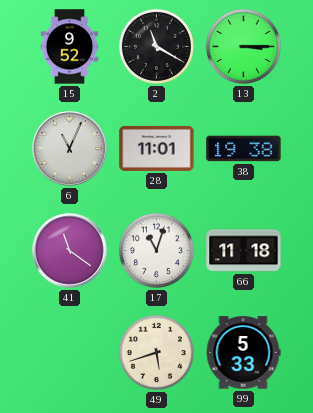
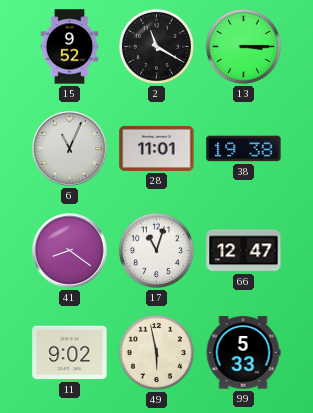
41: 11:21 -> 8:21
66: 11:18 -> 12:47
11: none -> 9:02
49: 5:42 -> 5:58
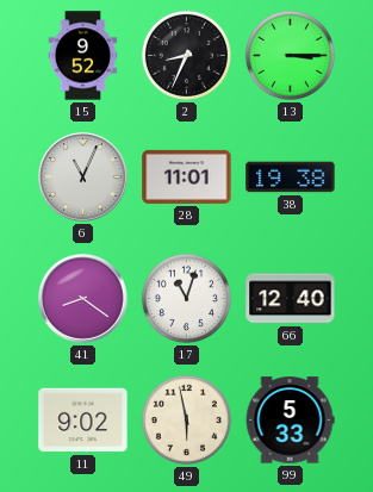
2: 11:20 -> 8:34
66: 12:47 -> 12:40
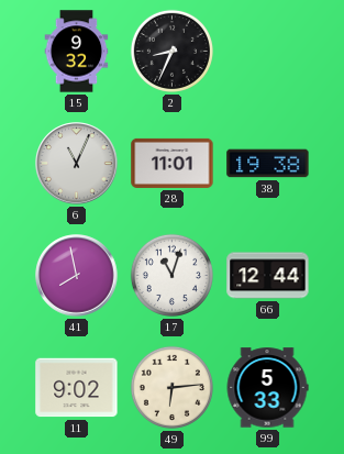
15: 9:52 -> 9:32
13: 3:15 -> none
41: 8:21 -> 7:58
66: 12:40 -> 12:44
49: 5:58 -> 6:14
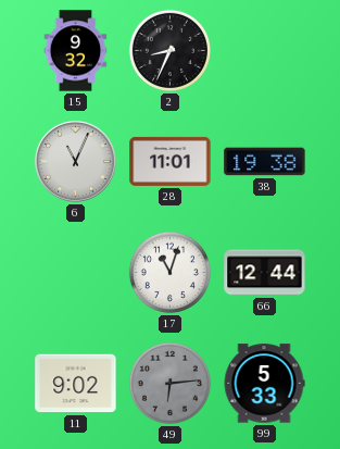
41: 7:58 -> none
49 dial: cream -> grey
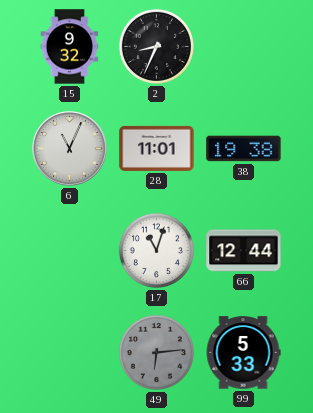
11: 9:02 -> none
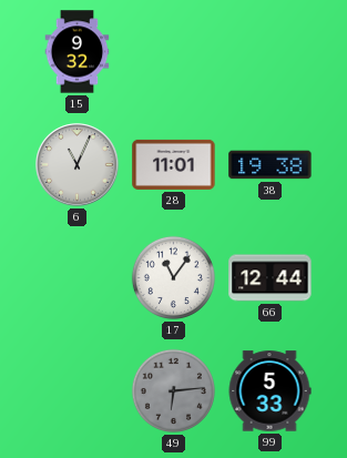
2: 8:34 -> none
17: 11:03 -> 11:06
